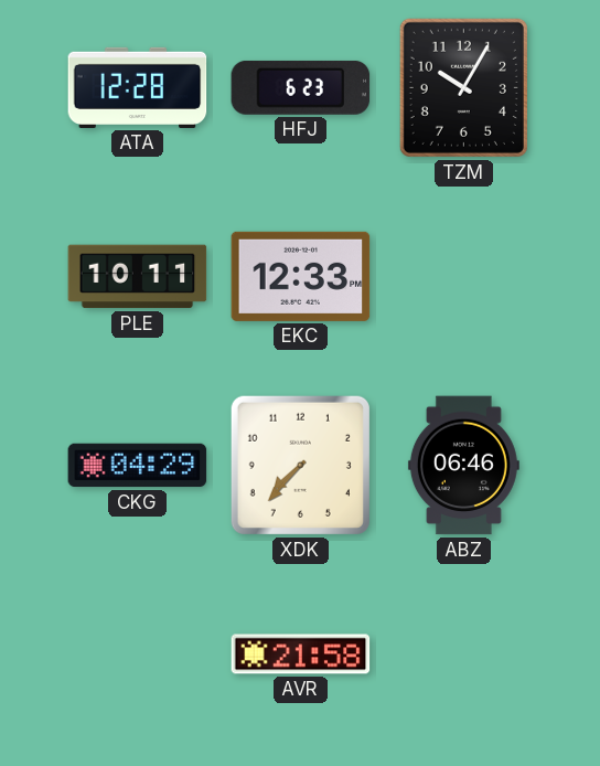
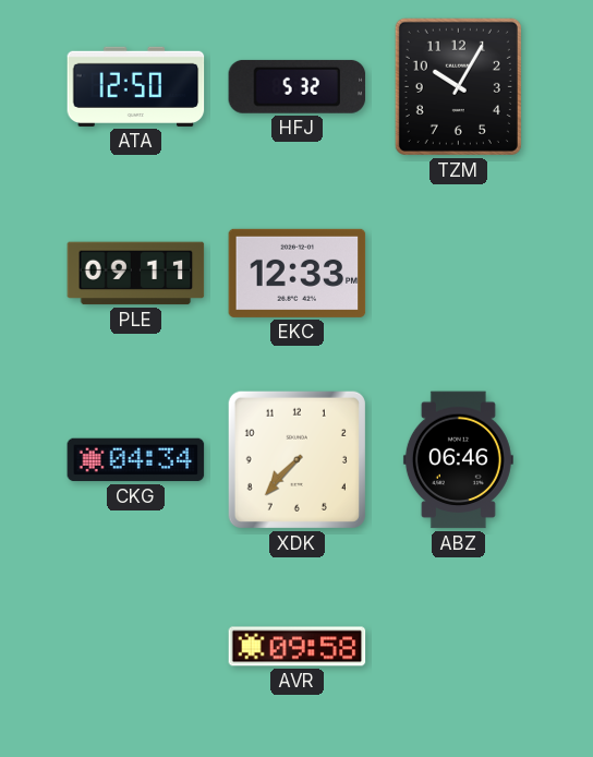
ATA: 12:28 -> 12:50
HFJ: 6:23 -> 5:32
PLE: 10:11 -> 09:11
CKG: 04:29 -> 04:34
AVR: 21:58 -> 09:58
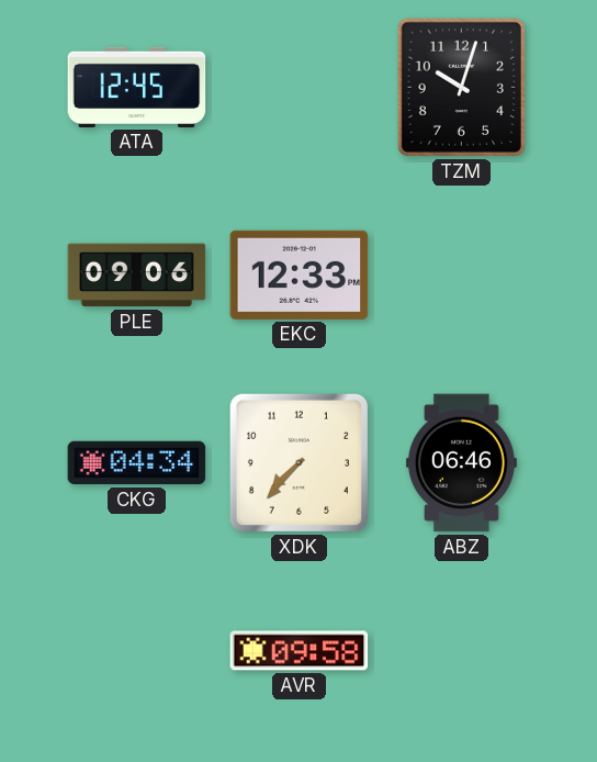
ATA: 12:50 -> 12:45
HFJ: 5:32 -> none
TZM: 10:05 -> 10:03
PLE: 09:11 -> 09:06
